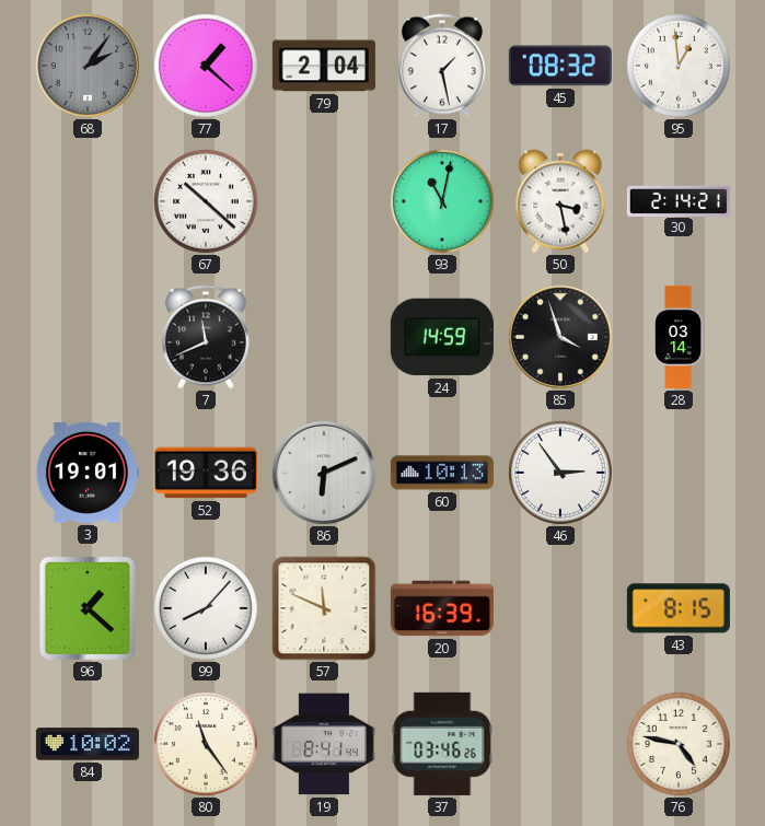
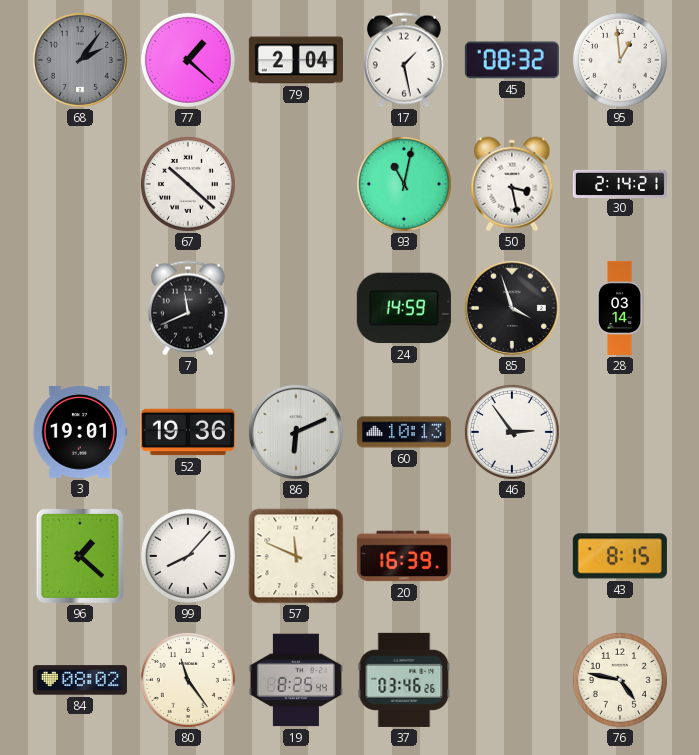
84: 10:02 -> 08:02
19: 8:41 -> 8:25
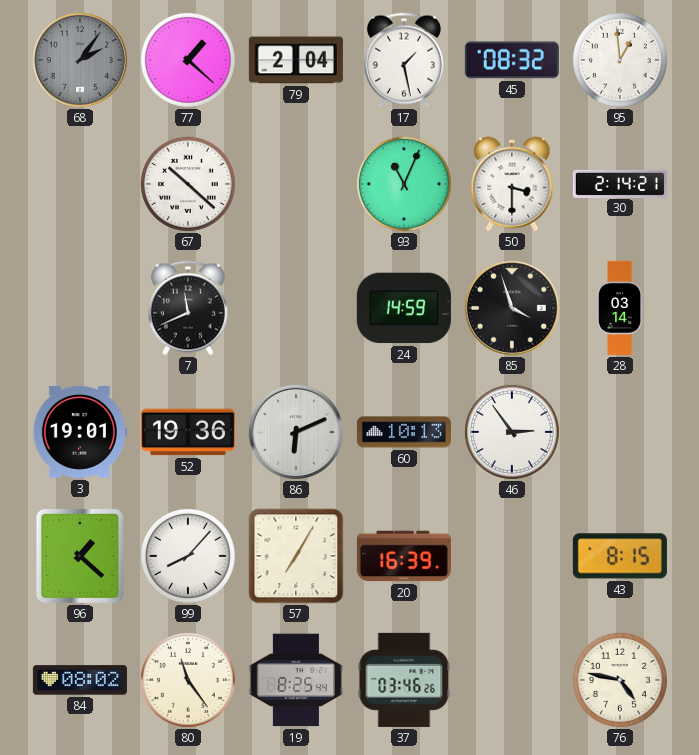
93: 11:02 -> 11:04
50: 3:28 -> 3:30
57: 11:49 -> 7:05
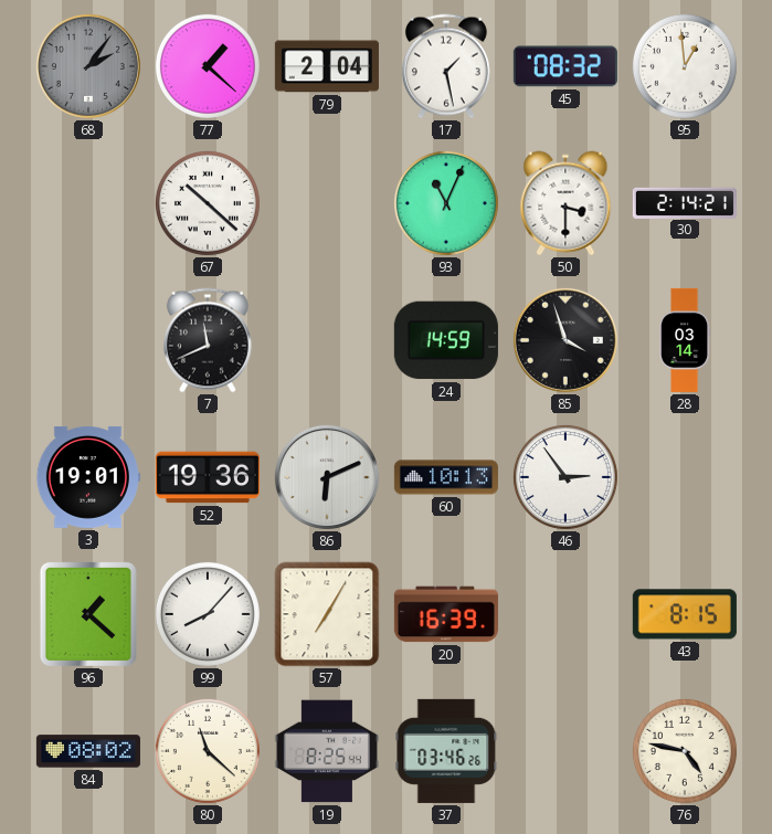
80: 11:24 -> 11:22
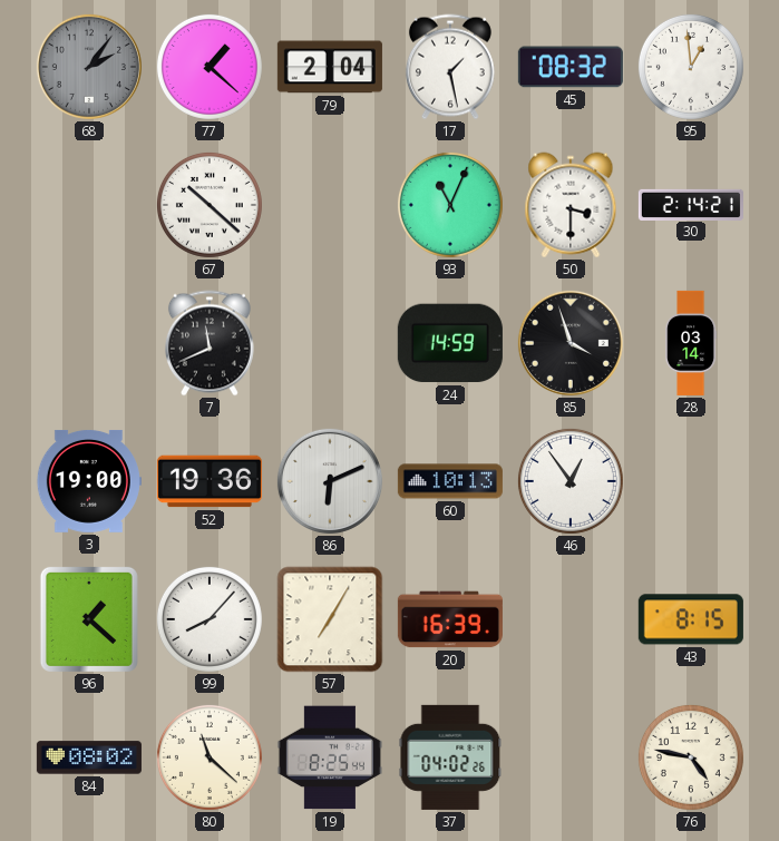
3: 19:01 -> 19:00
46: 2:54 -> 12:54
37: 03:46 -> 04:02
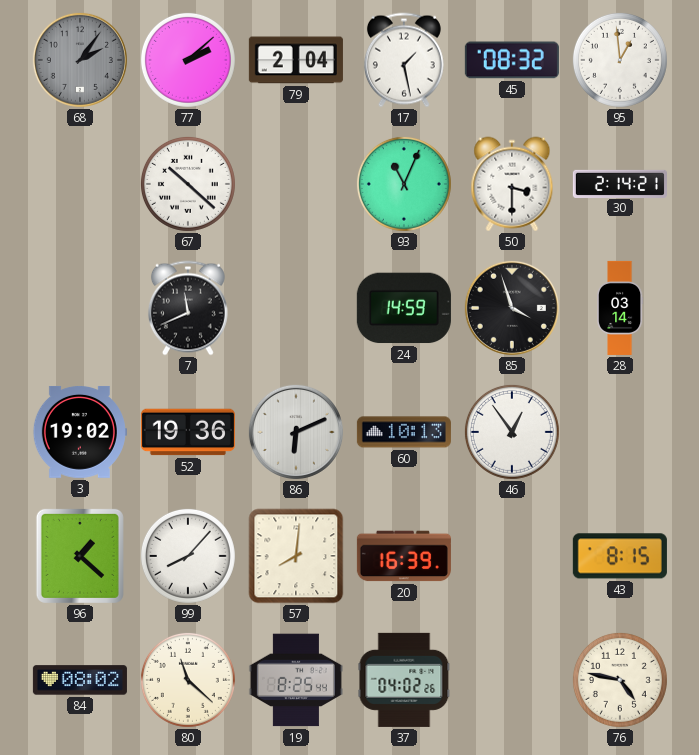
77: 1:22 -> 2:08
3: 19:00 -> 19:02
57: 7:05 -> 8:01
